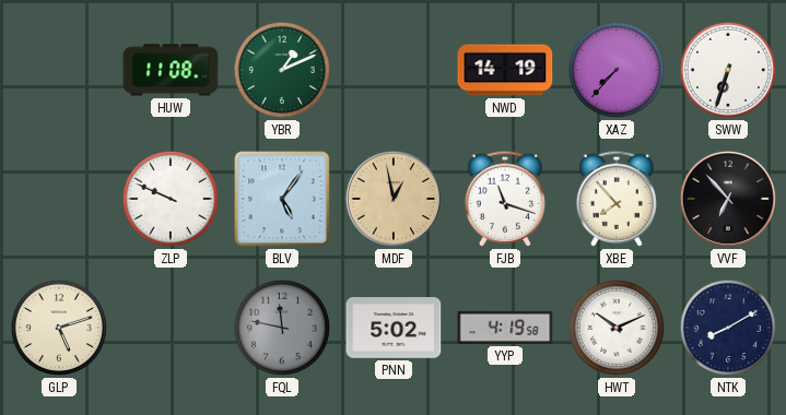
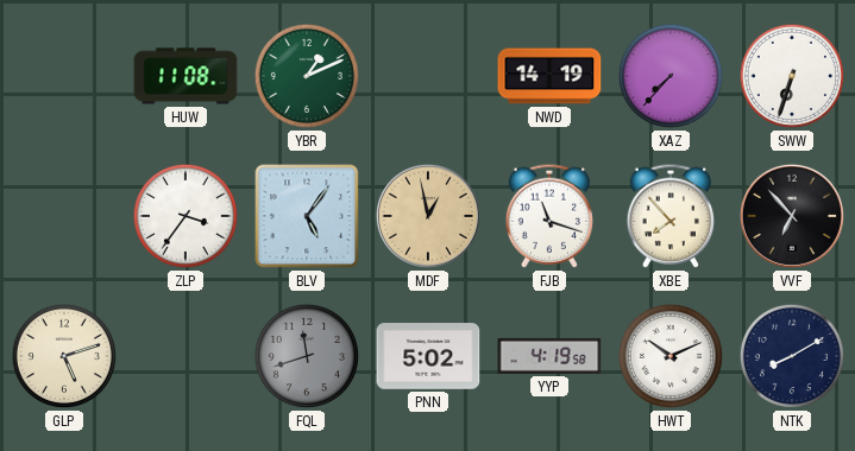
ZLP: 9:49 -> 3:36
FQL: 11:47 -> 11:42
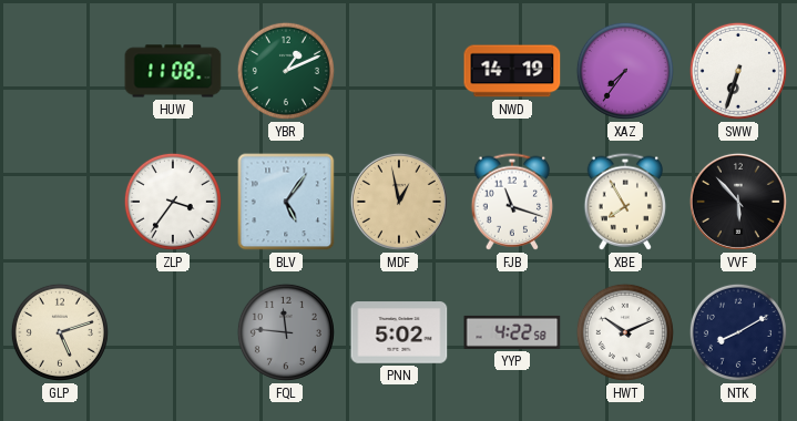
XAZ: 7:37 -> 7:36
XBE: 7:53 -> 7:55
VVF: 6:53 -> 5:53
FQL: 11:42 -> 11:46
YYP: 4:19 -> 4:22
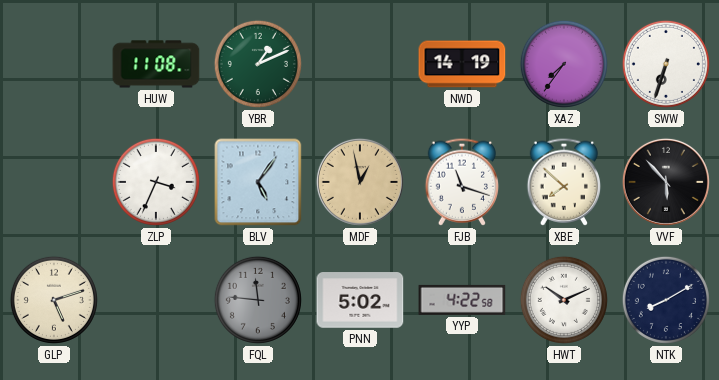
ZLP: 3:36 -> 3:34
XBE: 7:55 -> 7:52
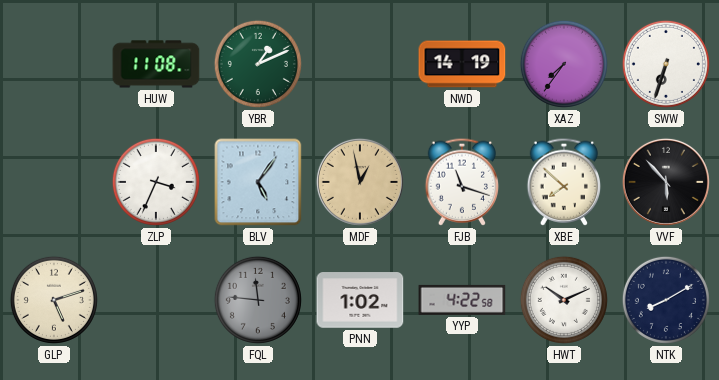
PNN: 5:02 -> 1:02
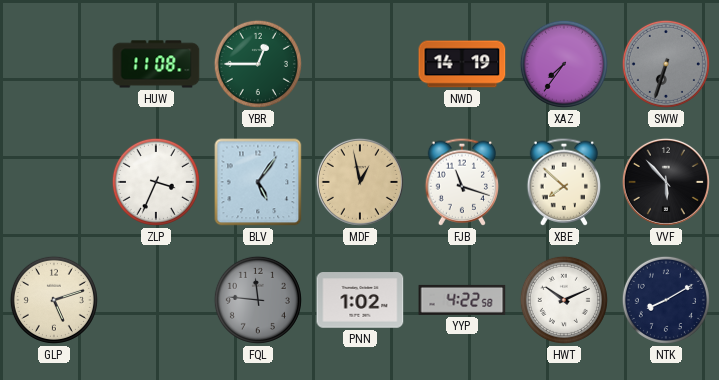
YBR: 1:11 -> 12:45
SWW dial: white -> grey
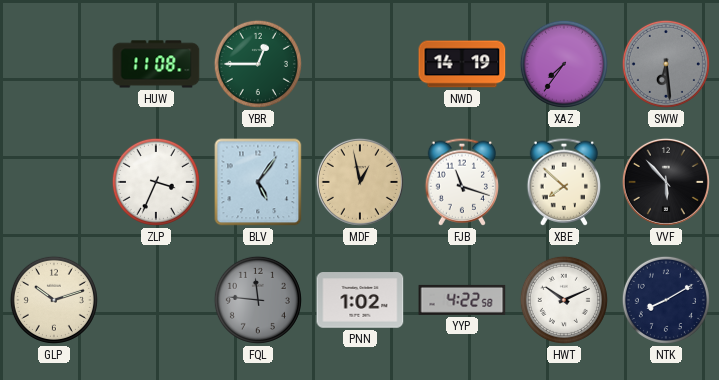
SWW: 6:33 -> 6:29
GLP: 5:12 -> 10:12
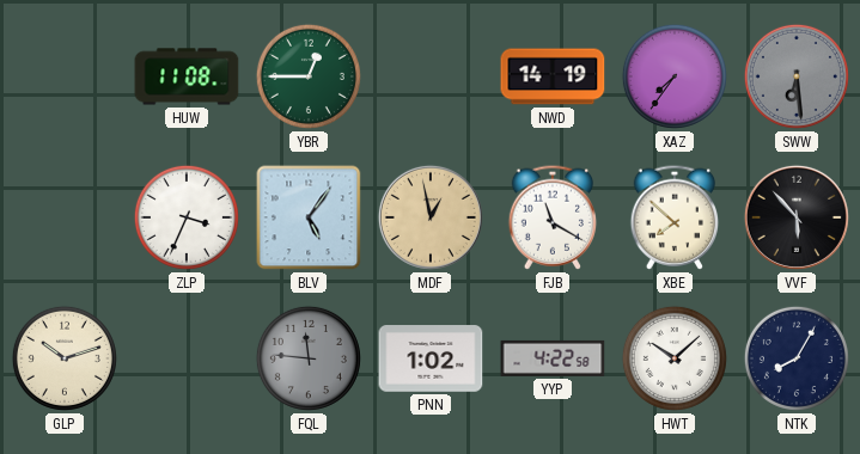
FJB: 11:18 -> 11:20
HWT: 10:11 -> 10:08
NTK: 8:10 -> 8:05
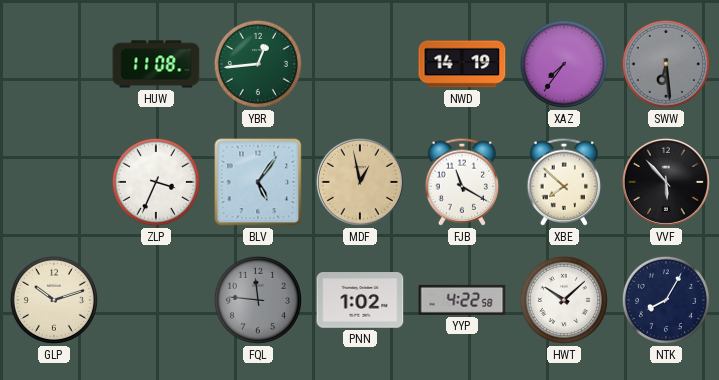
YBR: 12:45 -> 12:44
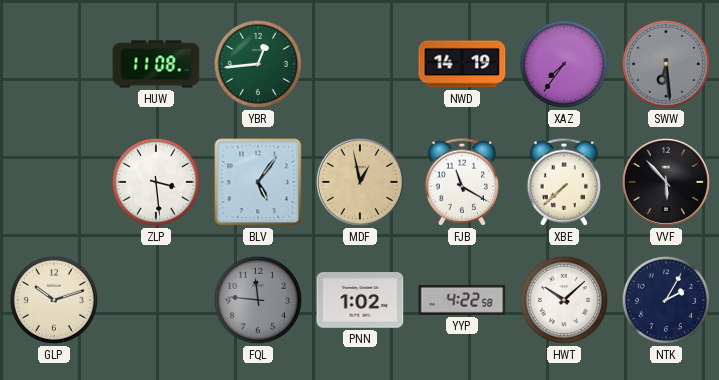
ZLP: 3:34 -> 3:29
XBE: 7:52 -> 7:38
NTK: 8:05 -> 2:05
